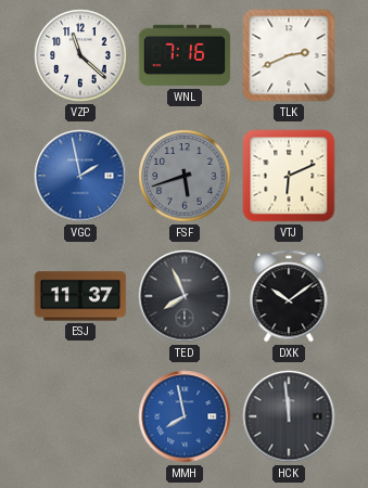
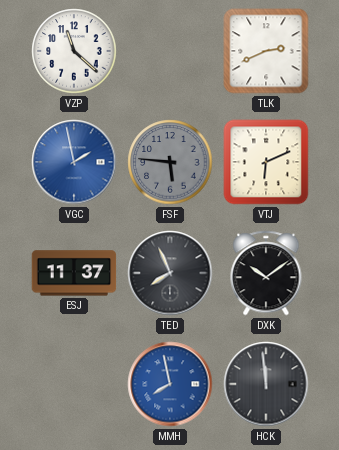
WNL: 7:16 -> none
FSF: 5:42 -> 5:46
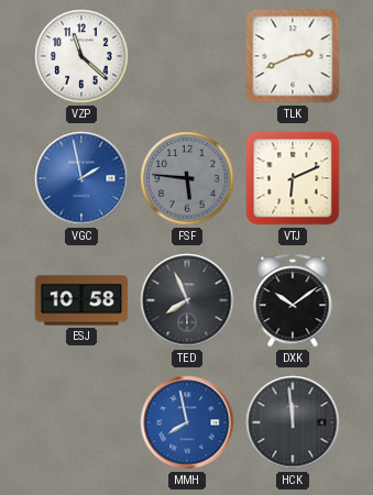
ESJ: 11:37 -> 10:58
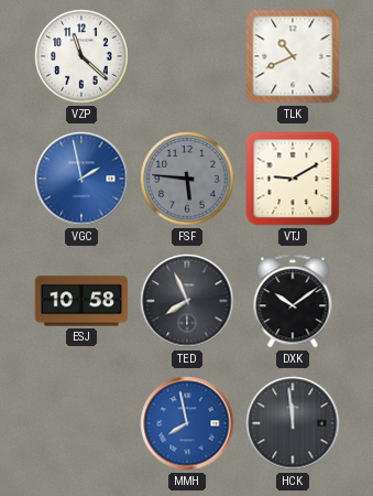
TLK: 2:41 -> 10:41
VTJ: 6:11 -> 9:10
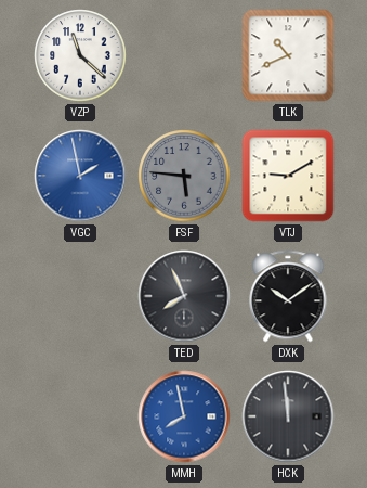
ESJ: 10:58 -> none
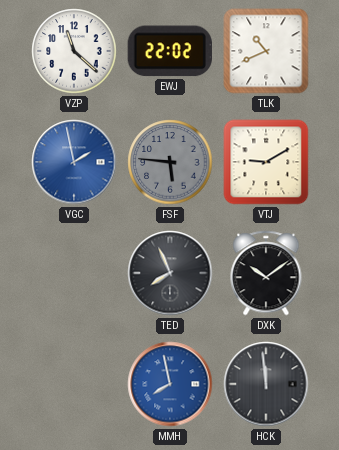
EWJ: none -> 22:02
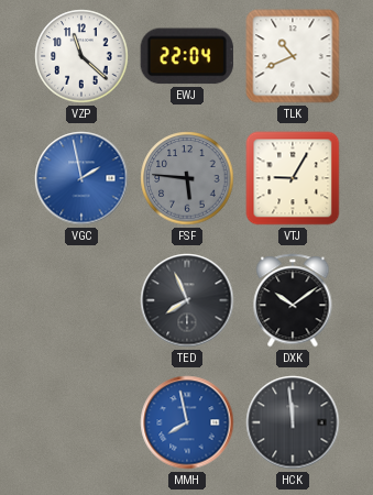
EWJ: 22:02 -> 22:04
VTJ: 9:10 -> 9:05
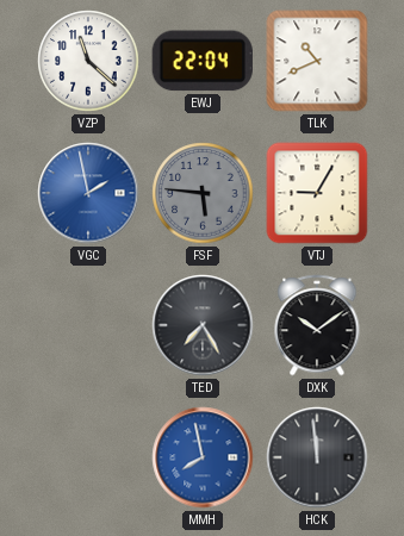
TED: 7:56 -> 7:25
